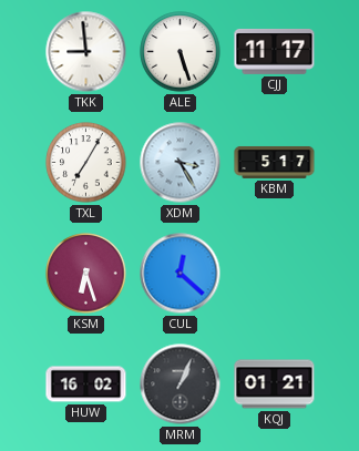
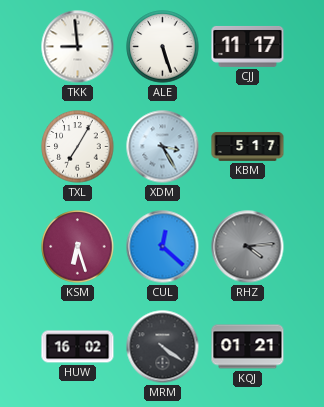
RHZ: none -> 4:14
MRM: 1:04 -> 4:21
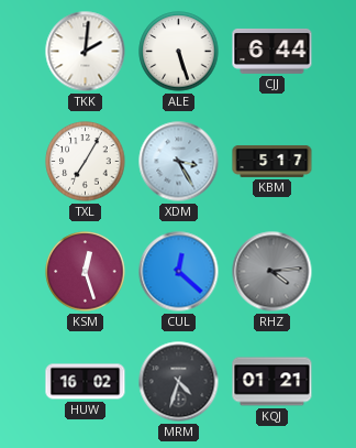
TKK: 8:59 -> 2:01
CJJ: 11:17 -> 6:44
KSM: 6:27 -> 12:27
MRM: 4:21 -> 4:33
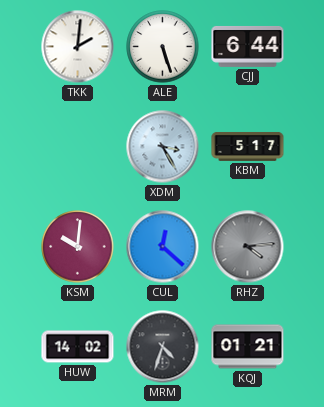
TXL: 7:05 -> none
KSM: 12:27 -> 10:01
HUW: 16:02 -> 14:02
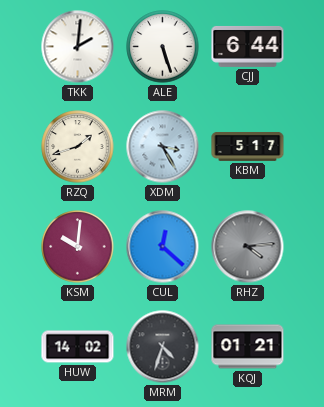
RZQ: none -> 1:42
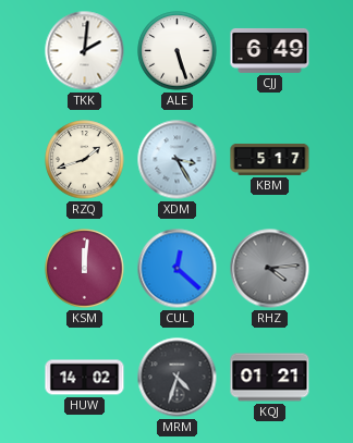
CJJ: 6:44 -> 6:49
KSM: 10:01 -> 12:01
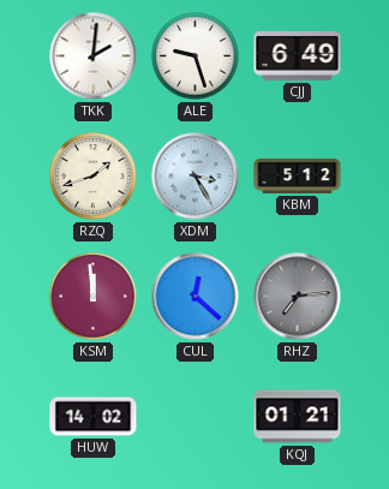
ALE: 5:27 -> 9:27
KBM: 5:17 -> 5:12
KSM: 12:01 -> 11:59
RHZ: 4:14 -> 7:14
MRM: 4:33 -> none
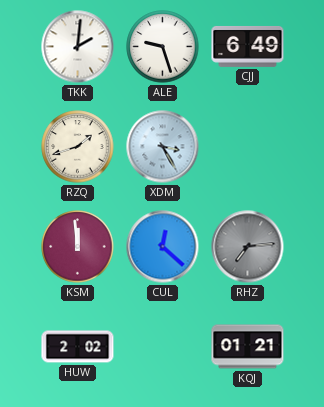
KBM: 5:12 -> none
HUW: 14:02 -> 2:02
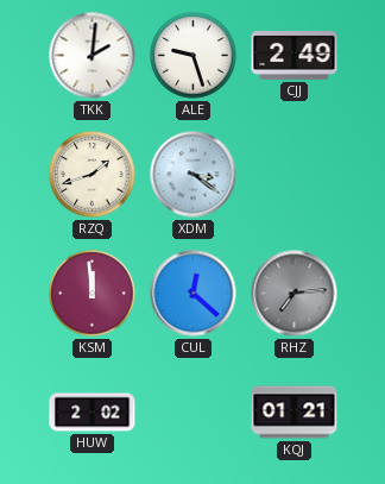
CJJ: 6:49 -> 2:49
XDM: 3:25 -> 3:21
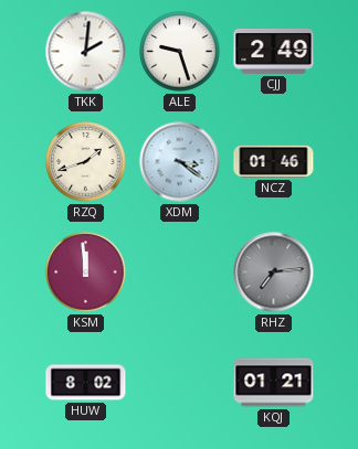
NCZ: none -> 01:46
CUL: 12:22 -> none
HUW: 2:02 -> 8:02
